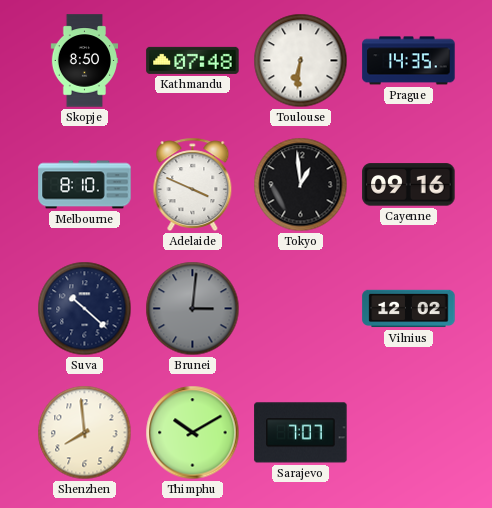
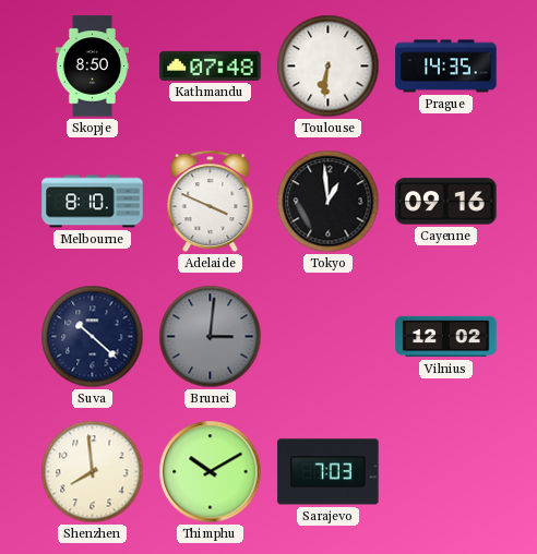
Sarajevo: 7:07 -> 7:03
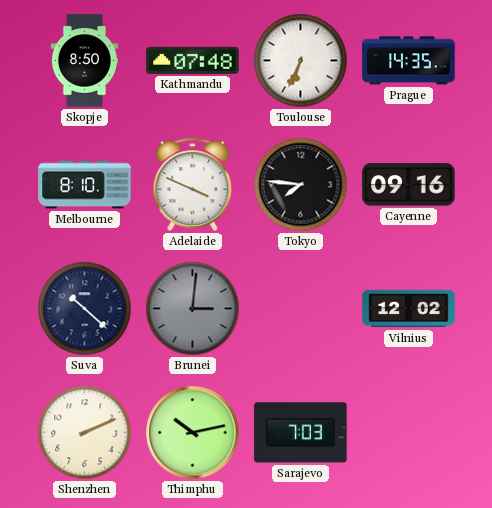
Toulouse: 6:31 -> 6:34
Tokyo: 12:59 -> 7:46
Shenzhen: 7:59 -> 2:11
Thimphu: 10:10 -> 10:13
